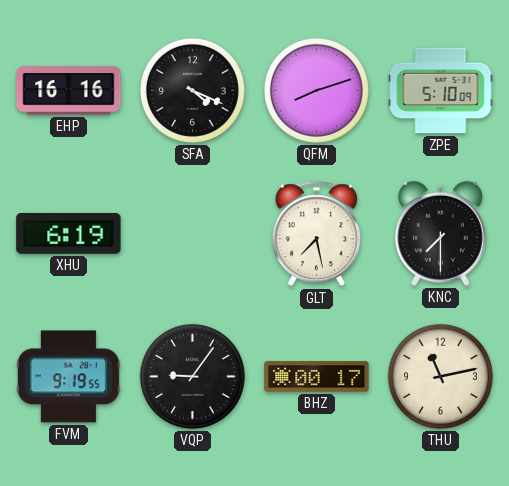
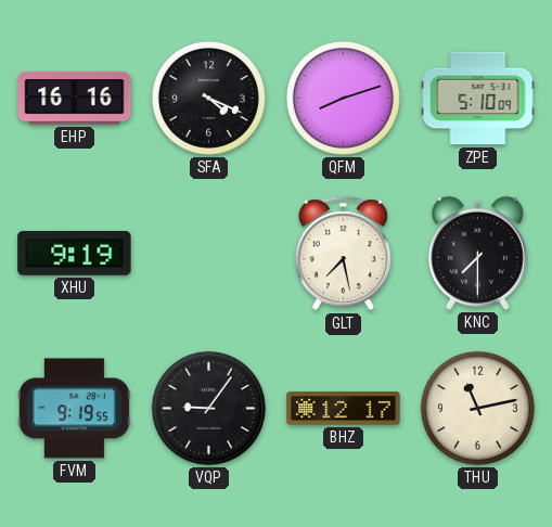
XHU: 6:19 -> 9:19
BHZ: 00:17 -> 12:17
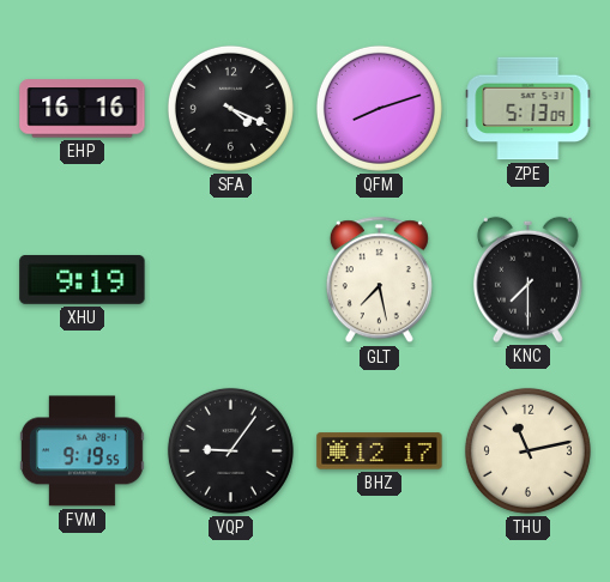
ZPE: 5:10 -> 5:13
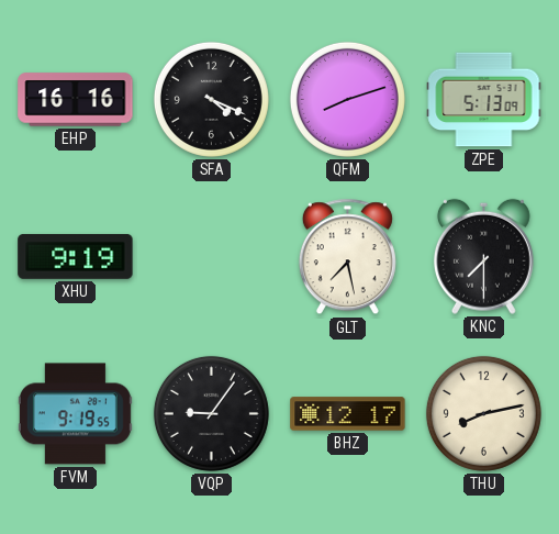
THU: 11:13 -> 8:13
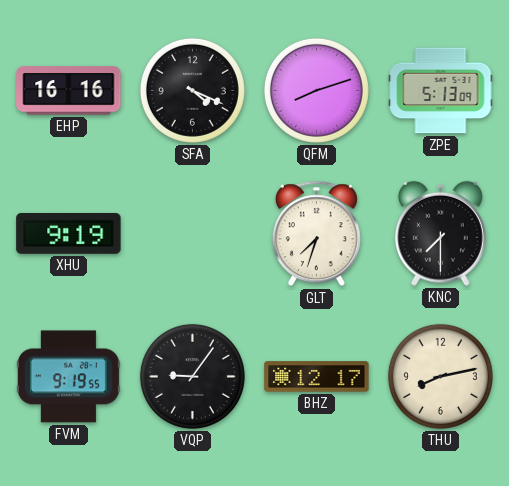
GLT: 7:28 -> 7:33
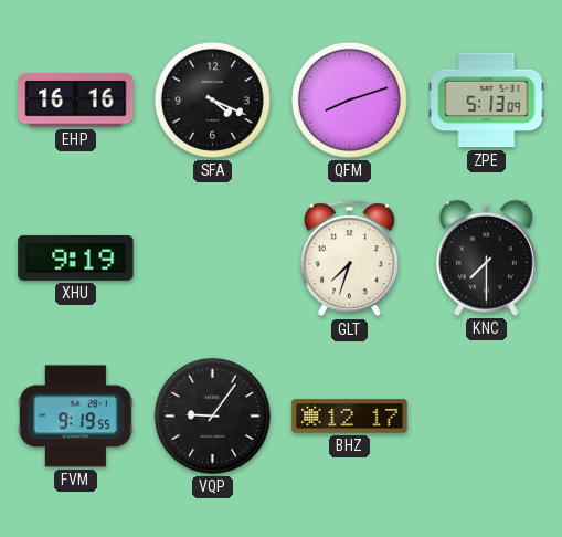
THU: 8:13 -> none
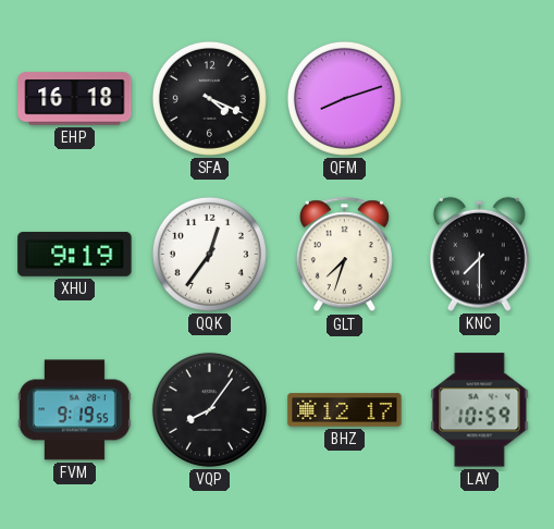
EHP: 16:16 -> 16:18
ZPE: 5:13 -> none
QQK: none -> 12:36
VQP: 9:06 -> 8:06
LAY: none -> 10:59
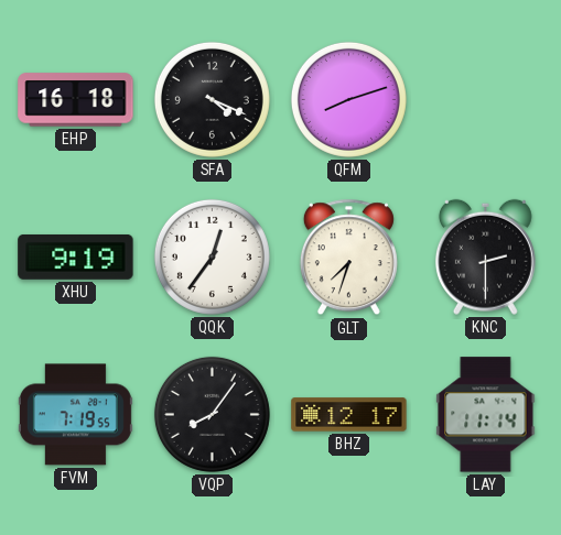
KNC: 7:30 -> 2:30
FVM: 9:19 -> 7:19
LAY: 10:59 -> 11:14
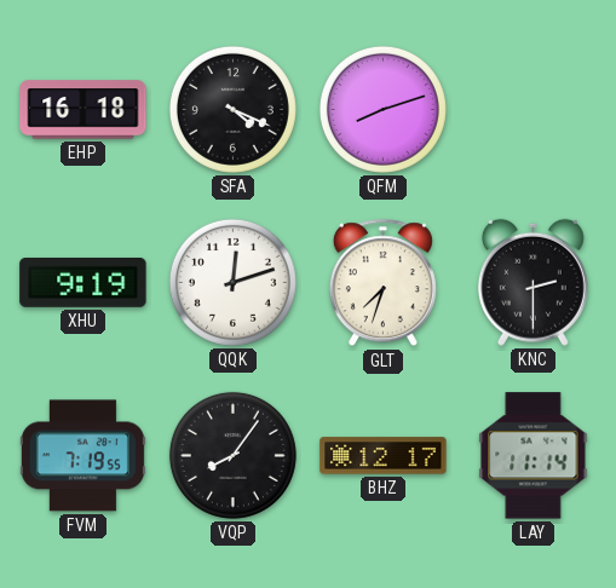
QQK: 12:36 -> 12:12
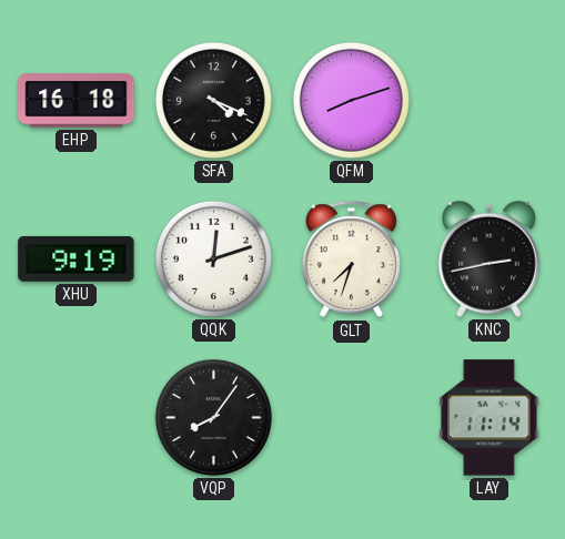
KNC: 2:30 -> 2:43
FVM: 7:19 -> none
BHZ: 12:17 -> none
